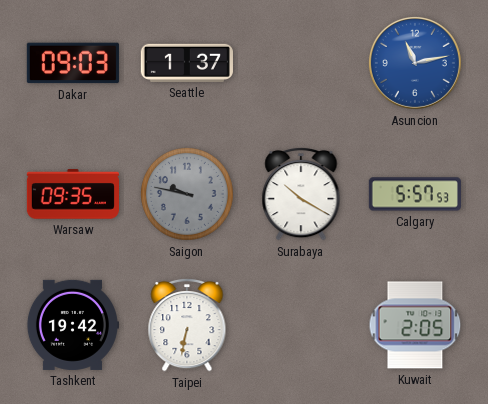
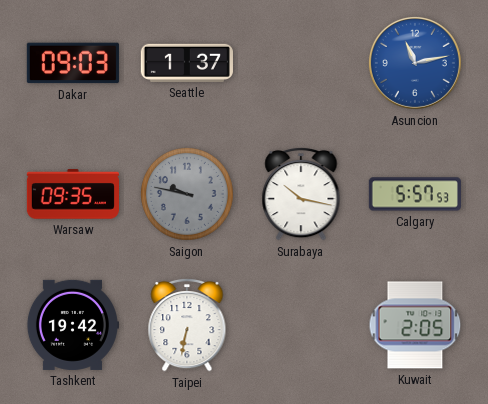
Surabaya: 10:20 -> 10:17
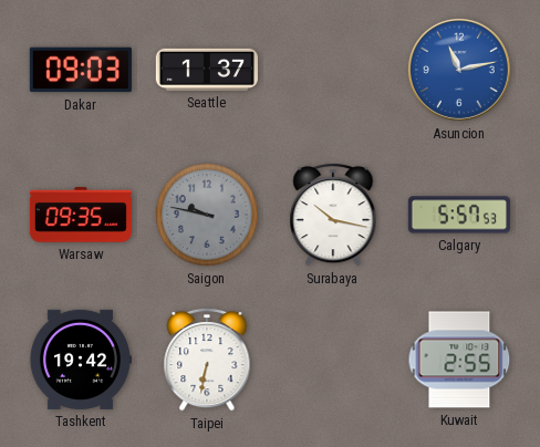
Kuwait: 2:05 -> 2:55
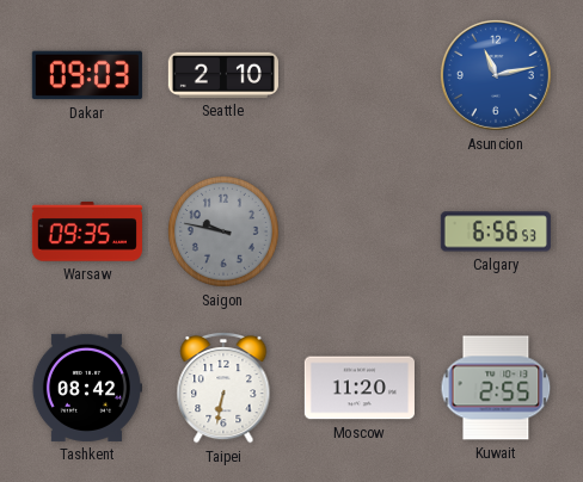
Seattle: 1:37 -> 2:10
Surabaya: 10:17 -> none
Calgary: 5:57 -> 6:56
Tashkent: 19:42 -> 08:42
Moscow: none -> 11:20
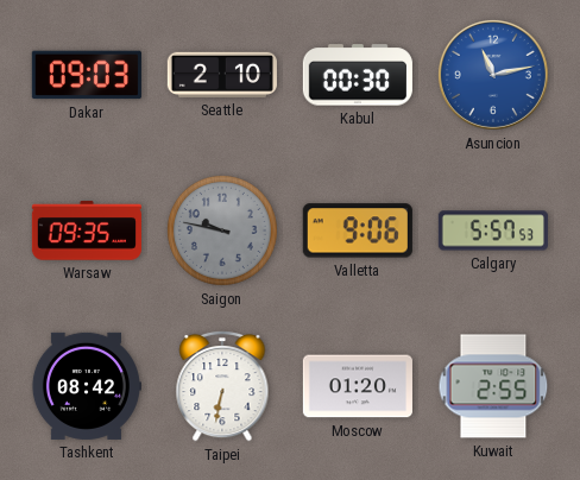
Kabul: none -> 00:30
Valletta: none -> 9:06
Calgary: 6:56 -> 5:57
Moscow: 11:20 -> 01:20
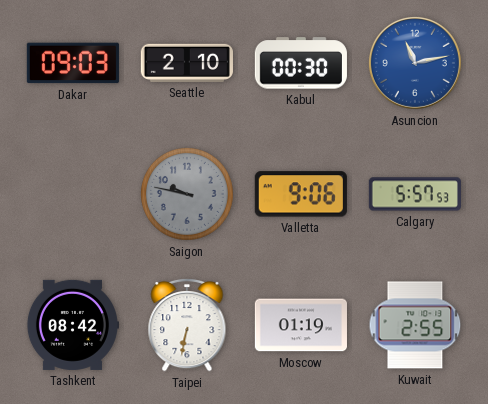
Warsaw: 09:35 -> none
Moscow: 01:20 -> 01:19
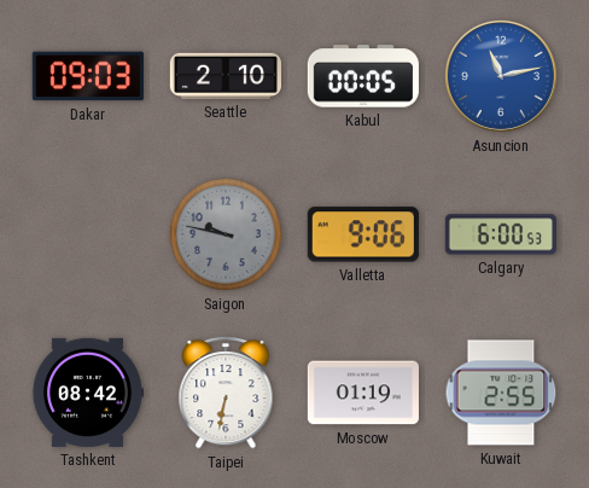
Kabul: 00:30 -> 00:05
Calgary: 5:57 -> 6:00
